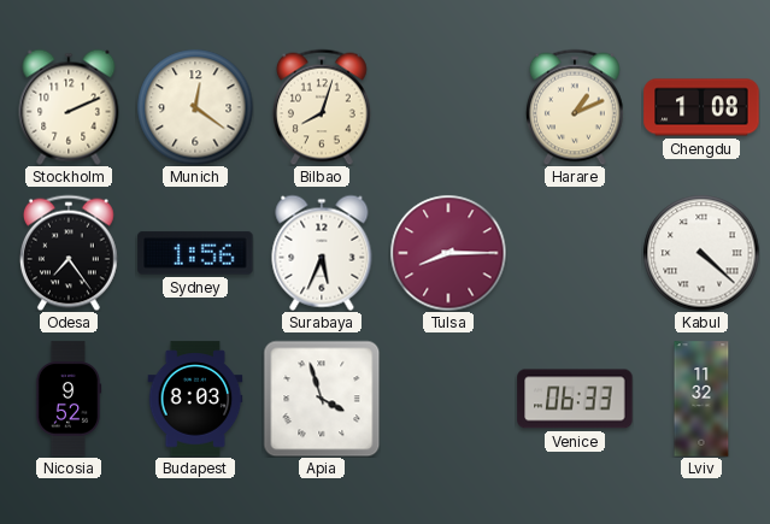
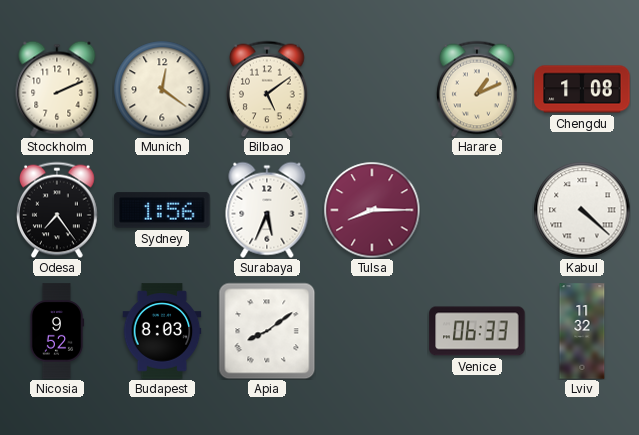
Bilbao: 8:03 -> 5:09
Apia: 3:57 -> 8:09
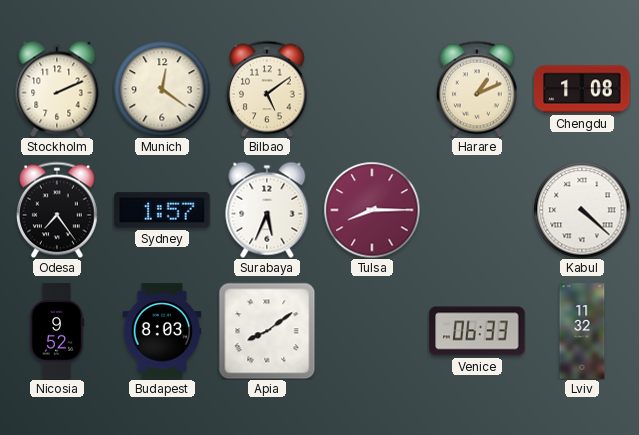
Sydney: 1:56 -> 1:57
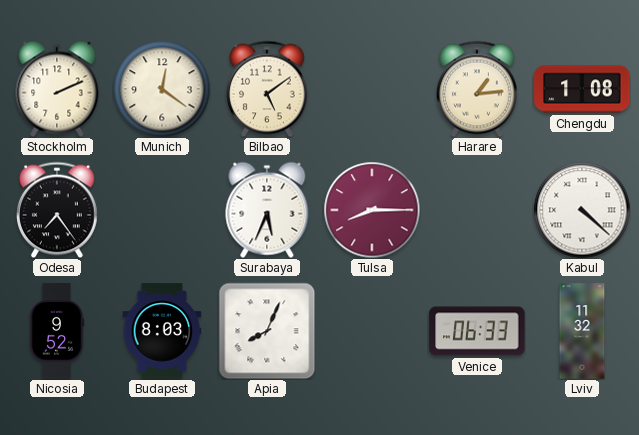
Harare: 1:11 -> 1:14
Sydney: 1:57 -> none
Apia: 8:09 -> 8:04
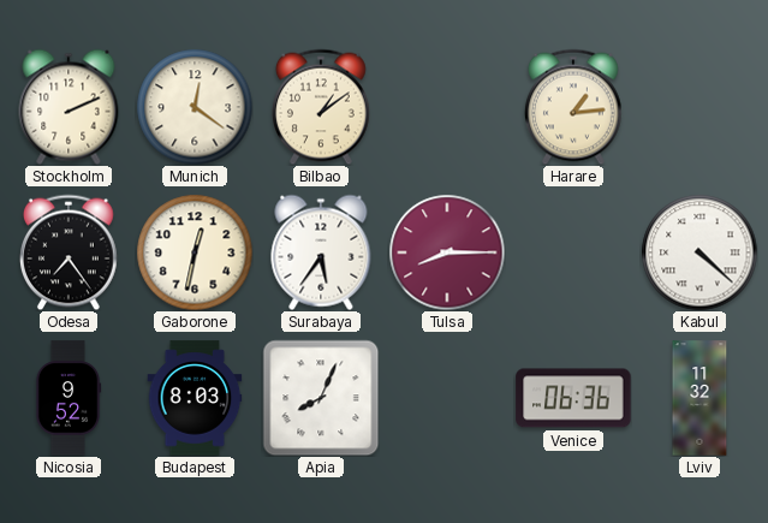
Bilbao: 5:09 -> 1:09
Chengdu: 1:08 -> none
Gaborone: none -> 12:32
Surabaya: 5:34 -> 5:36
Venice: 06:33 -> 06:36
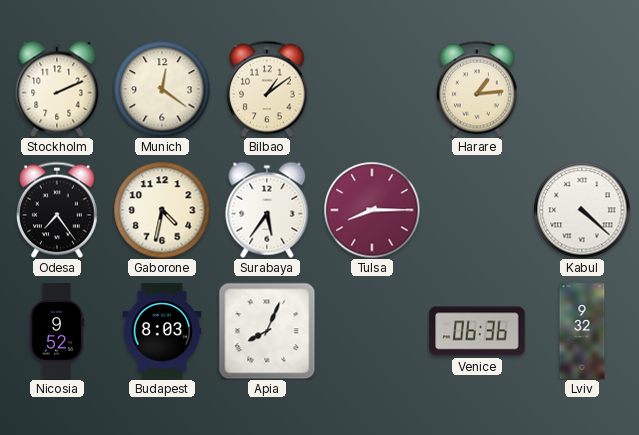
Gaborone: 12:32 -> 4:32
Lviv: 11:32 -> 9:32
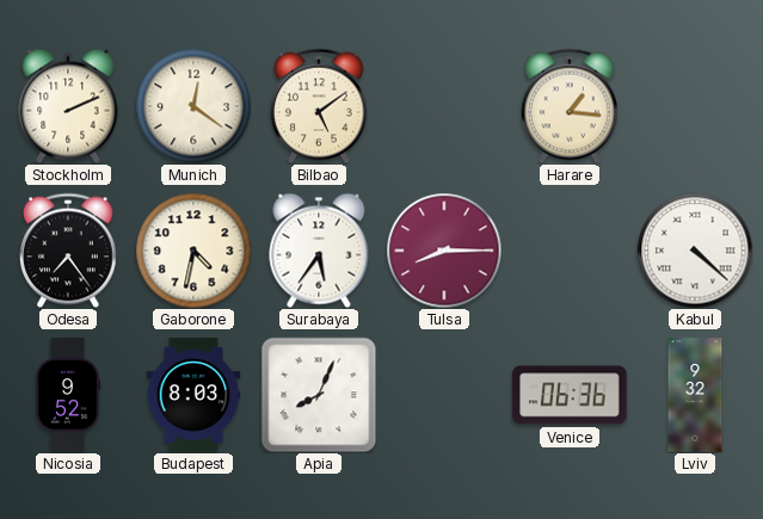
Bilbao: 1:09 -> 5:09
Harare: 1:14 -> 1:16
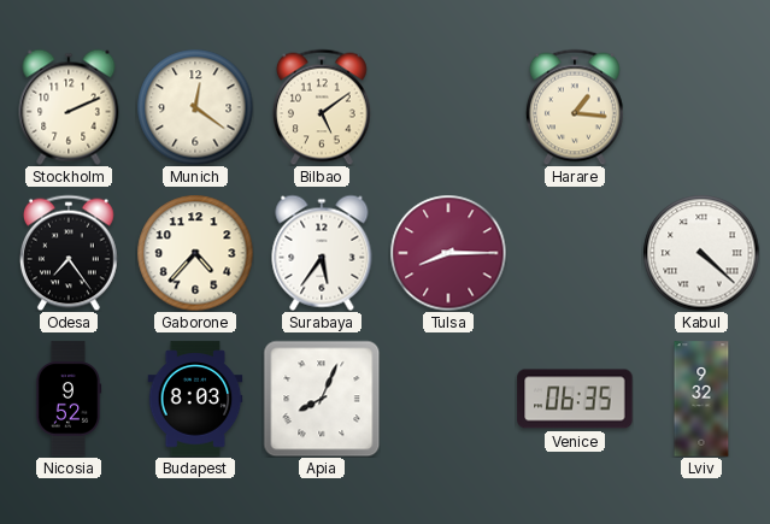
Gaborone: 4:32 -> 4:37
Venice: 06:36 -> 06:35
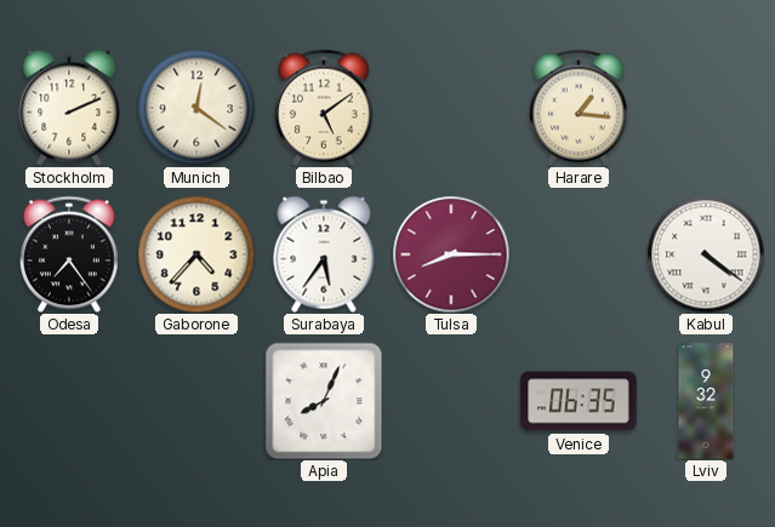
Kabul: 4:22 -> 4:21
Nicosia: 9:52 -> none
Budapest: 8:03 -> none
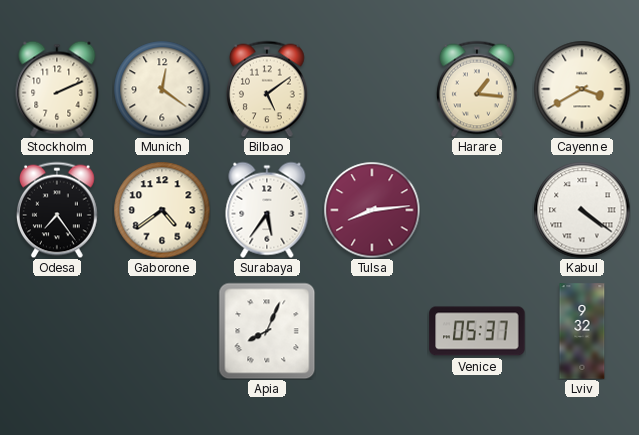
Cayenne: none -> 3:40
Gaborone: 4:37 -> 4:39
Tulsa: 8:15 -> 8:14
Venice: 06:35 -> 05:37
